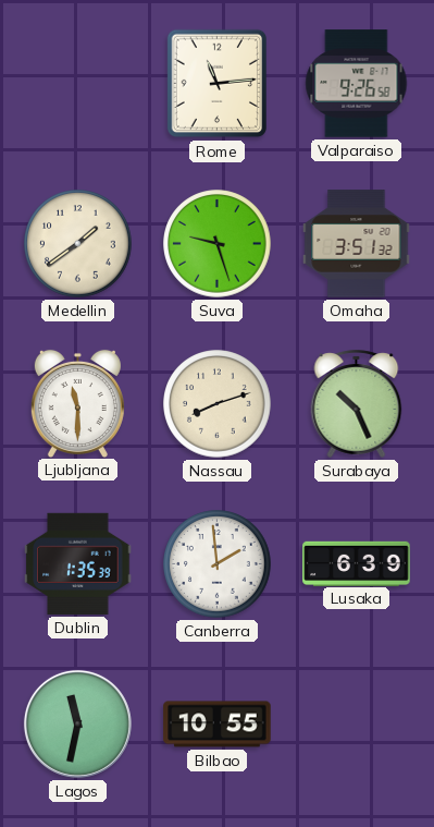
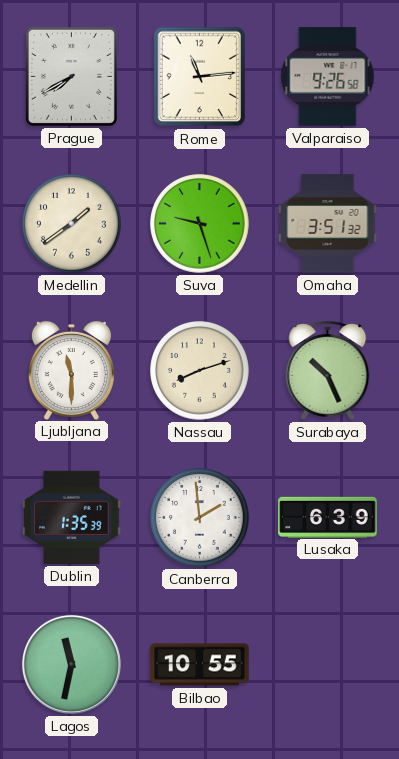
Prague: none -> 7:40
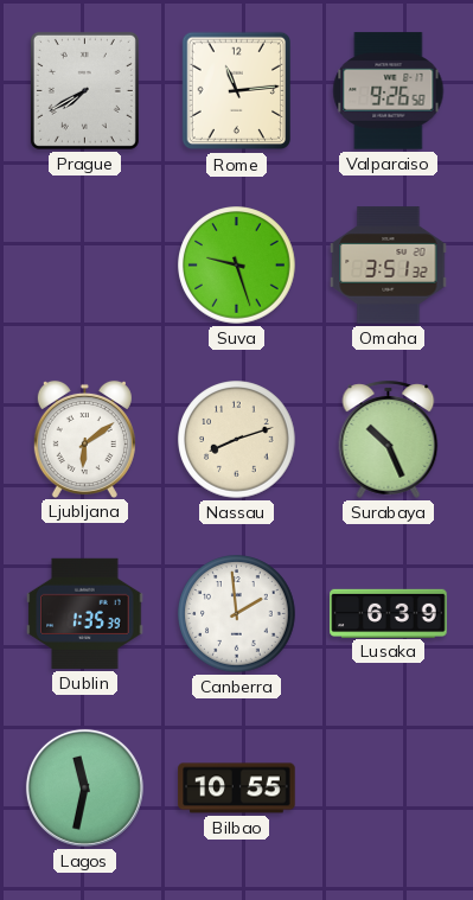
Medellin: 1:39 -> none
Ljubljana: 11:30 -> 6:09
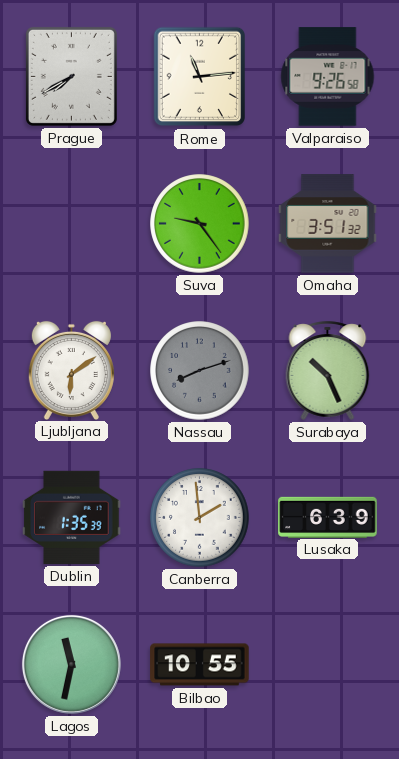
Suva: 9:27 -> 9:24
Nassau dial: cream -> grey
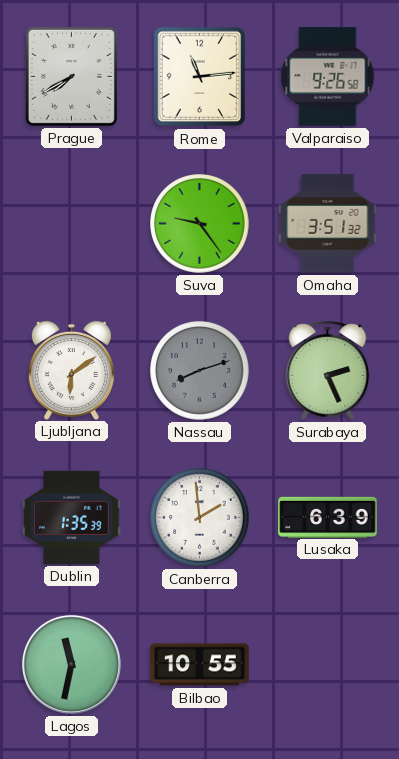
Surabaya: 10:26 -> 2:26
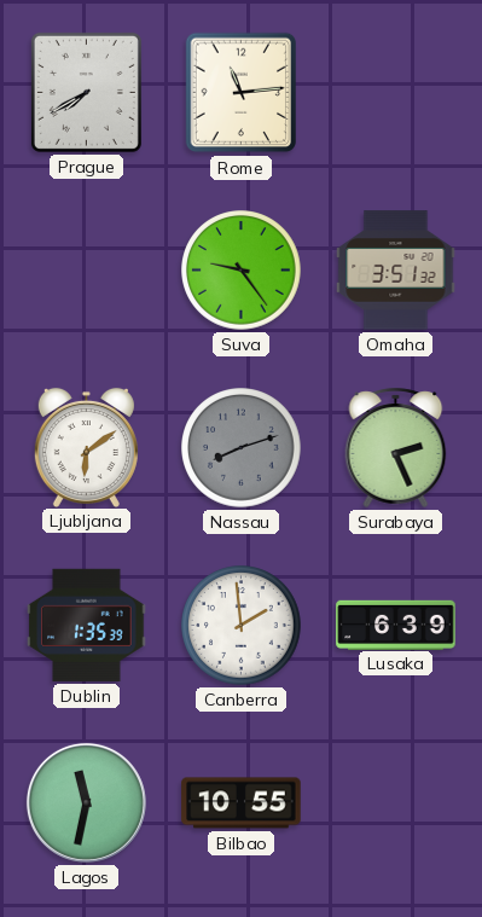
Valparaiso: 9:26 -> none
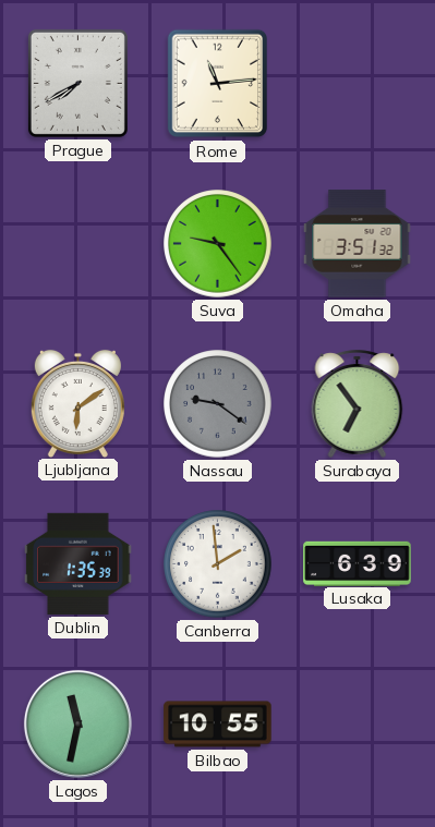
Nassau: 8:12 -> 9:21
Surabaya: 2:26 -> 6:54
